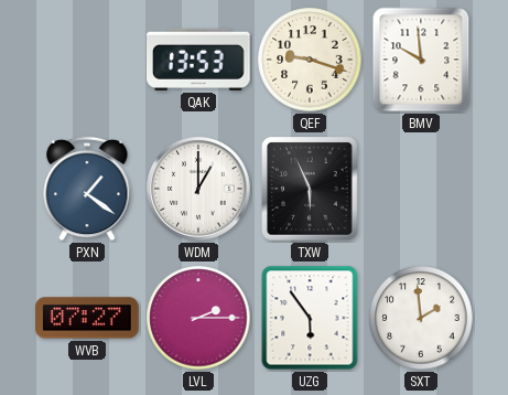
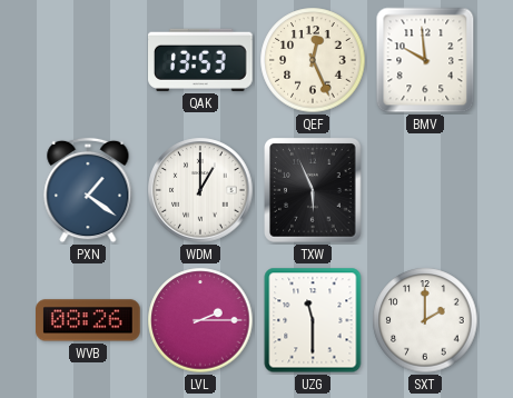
QEF: 9:18 -> 12:26
WVB: 07:27 -> 08:26
UZG: 5:54 -> 11:30
SXT: 1:59 -> 2:00
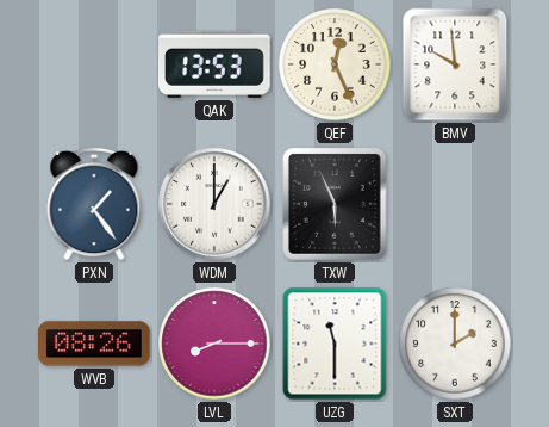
PXN: 1:21 -> 1:24
LVL: 2:15 -> 8:15
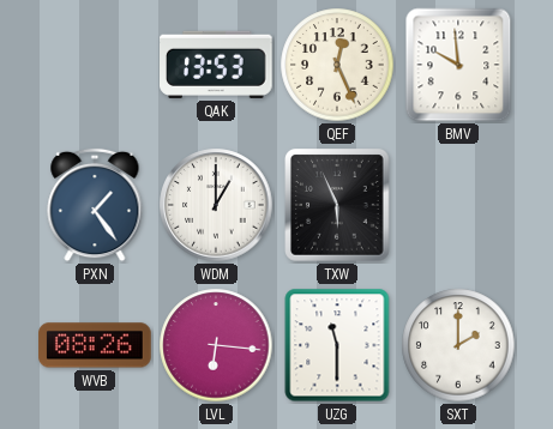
LVL: 8:15 -> 6:16
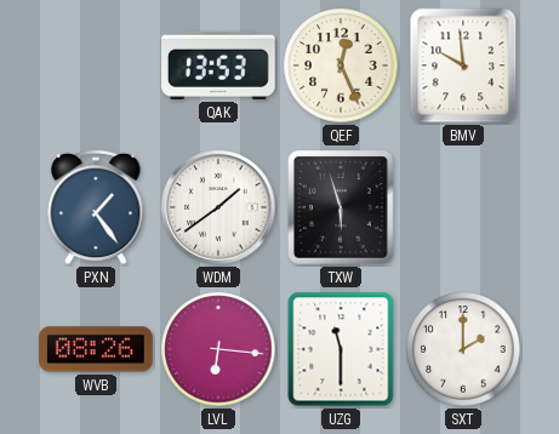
WDM: 1:00 -> 1:39
TXW: 5:56 -> 5:57
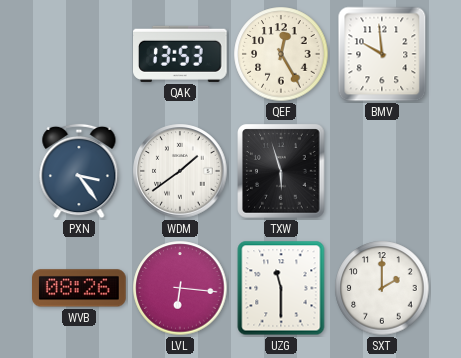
QEF: 12:26 -> 12:25
PXN: 1:24 -> 3:24
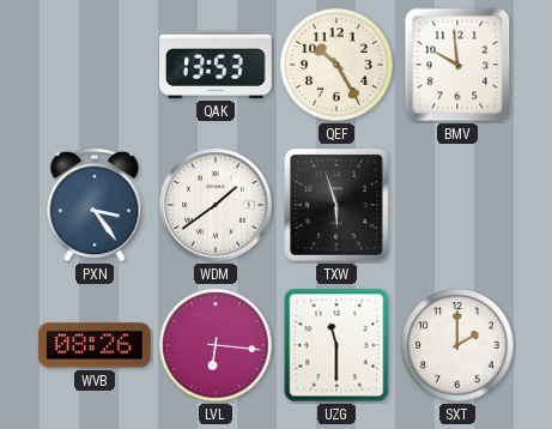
QEF: 12:25 -> 10:25
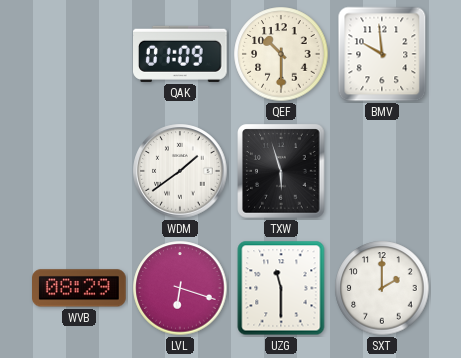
QAK: 13:53 -> 01:09
QEF: 10:25 -> 10:30
PXN: 3:24 -> none
WVB: 08:26 -> 08:29
LVL: 6:16 -> 6:18
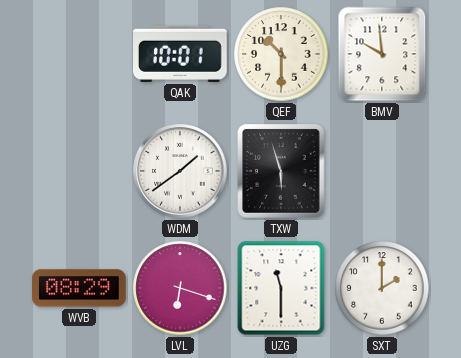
QAK: 01:09 -> 10:01
